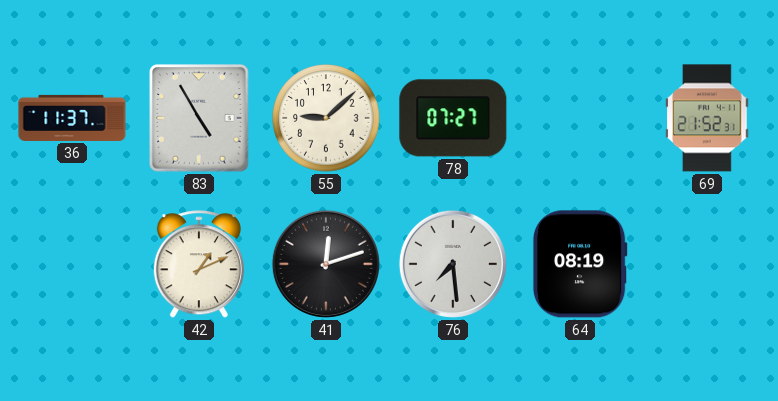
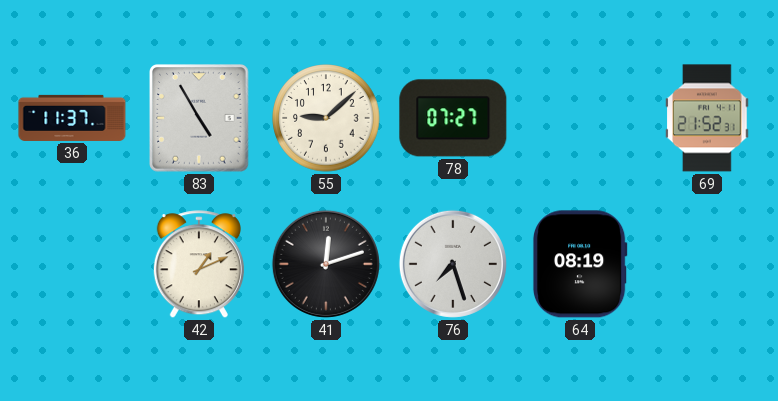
76: 7:29 -> 7:27
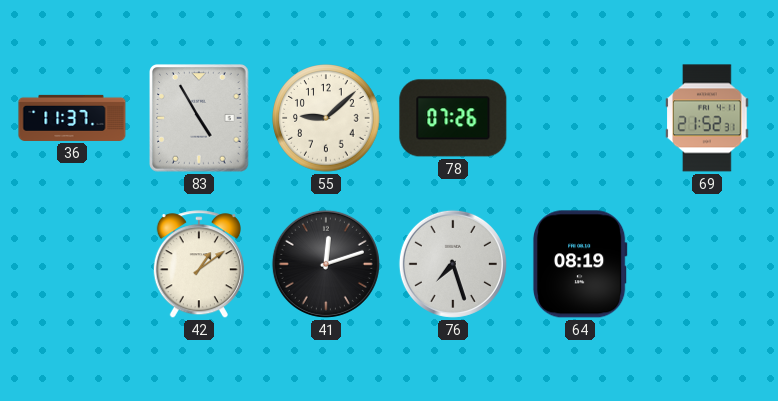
78: 07:27 -> 07:26
42: 1:11 -> 1:09
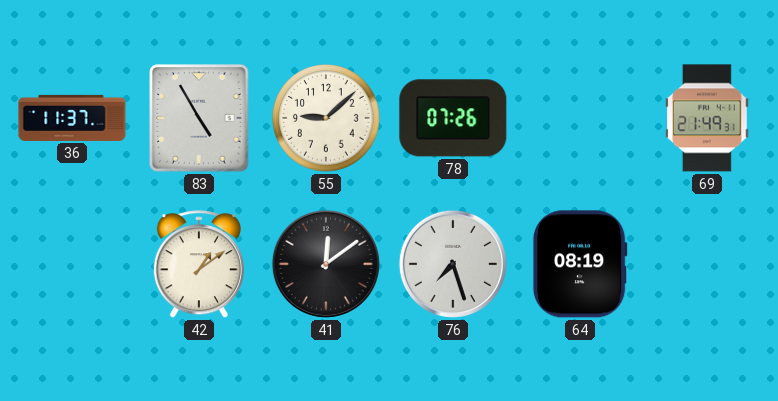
69: 21:52 -> 21:49
41: 12:12 -> 12:09
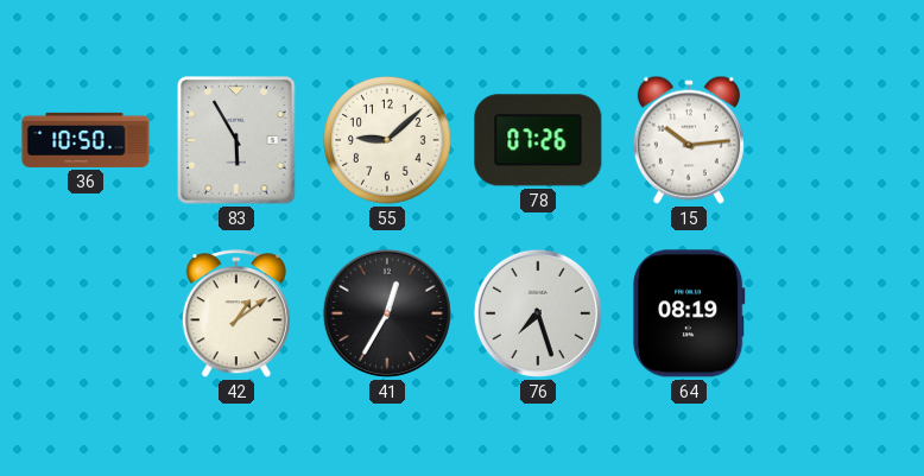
36: 11:37 -> 10:50
83: 4:55 -> 5:55
15: none -> 10:14
69: 21:49 -> none
41: 12:09 -> 12:35
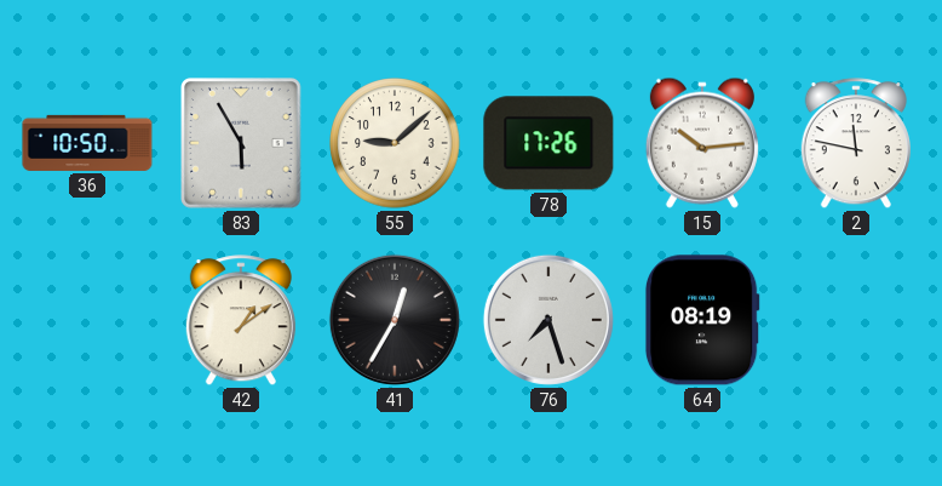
78: 07:26 -> 17:26
2: none -> 11:47
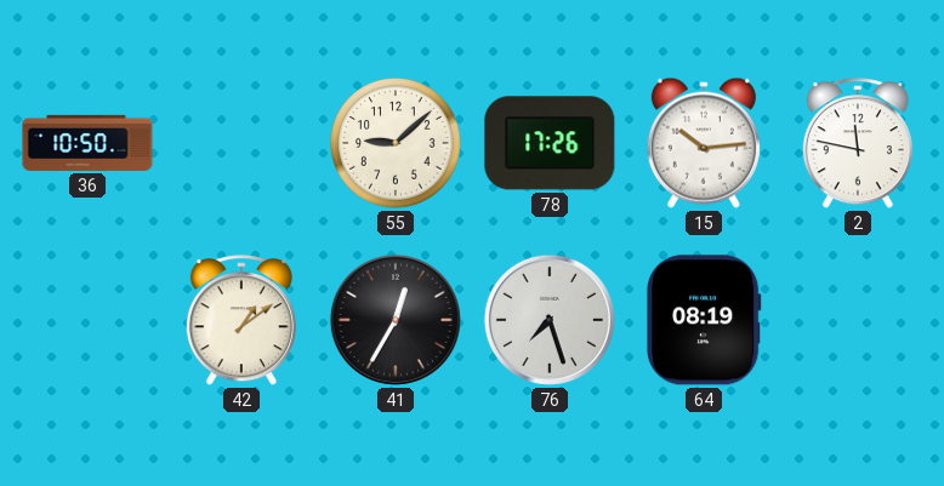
83: 5:55 -> none
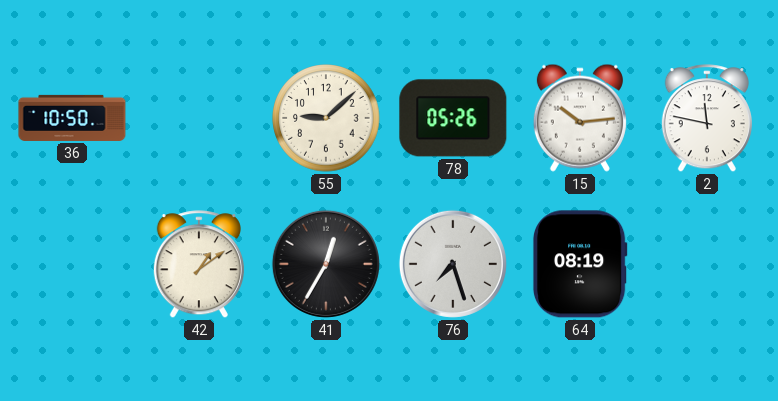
78: 17:26 -> 05:26
